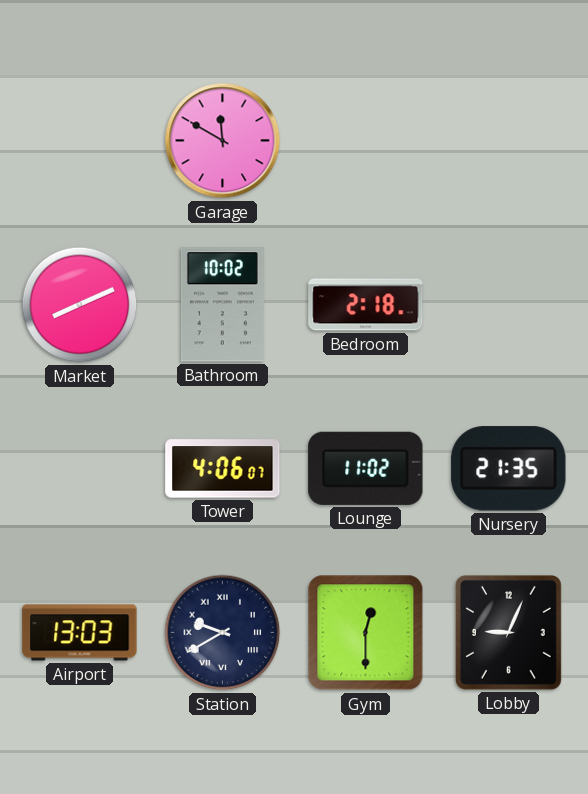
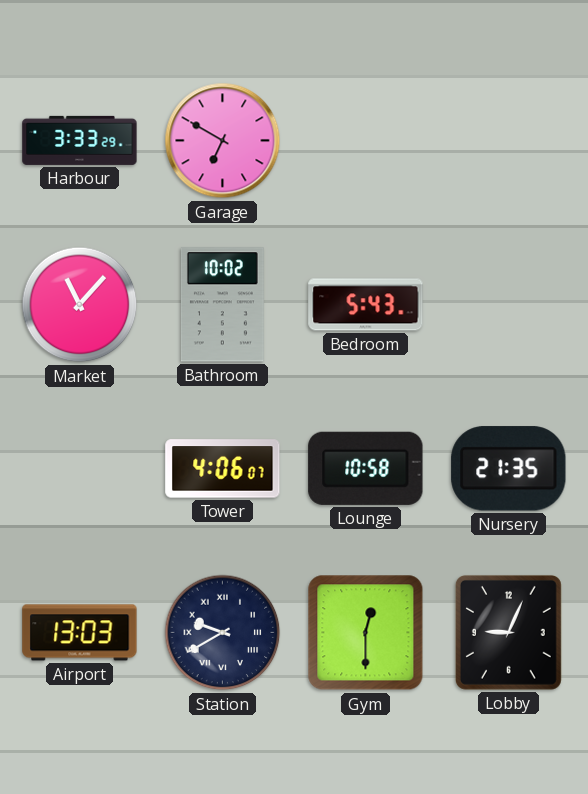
Harbour: none -> 3:33
Garage: 11:50 -> 6:50
Market: 8:11 -> 11:07
Bedroom: 2:18 -> 5:43
Lounge: 11:02 -> 10:58
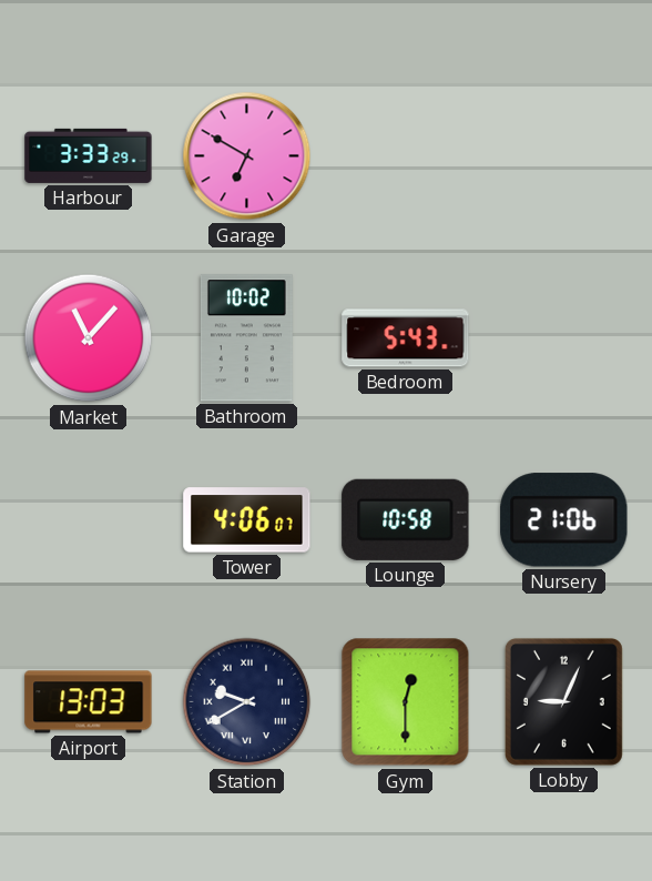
Nursery: 21:35 -> 21:06
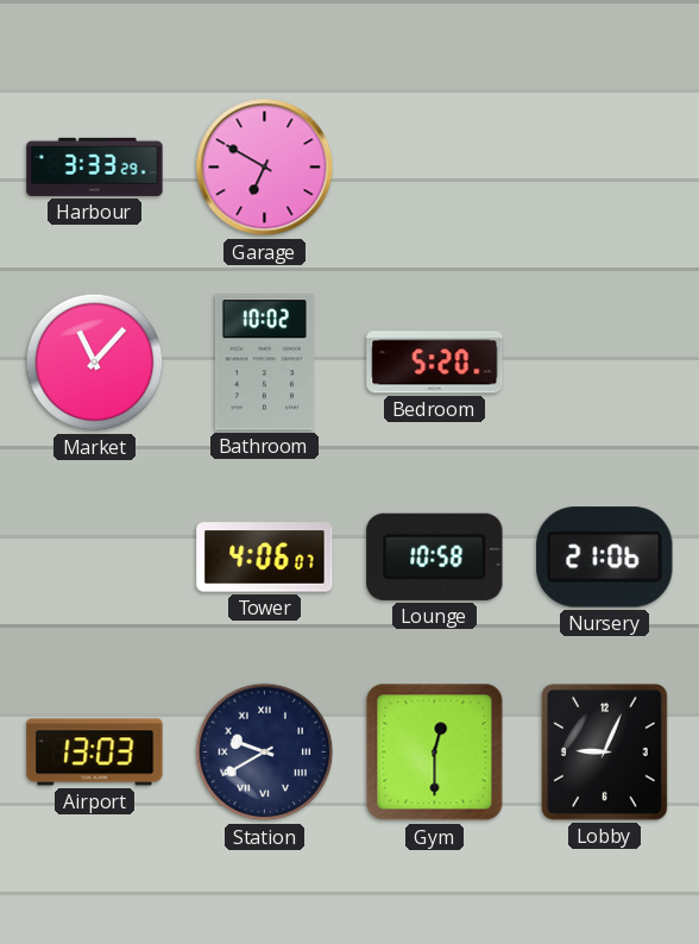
Bedroom: 5:43 -> 5:20
